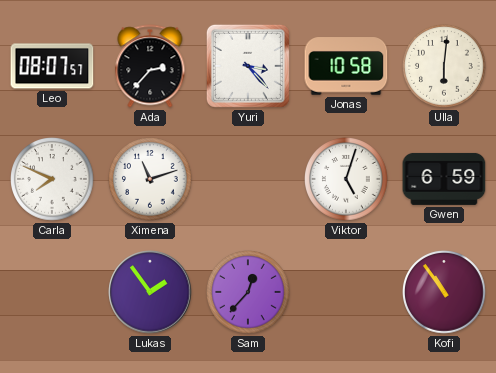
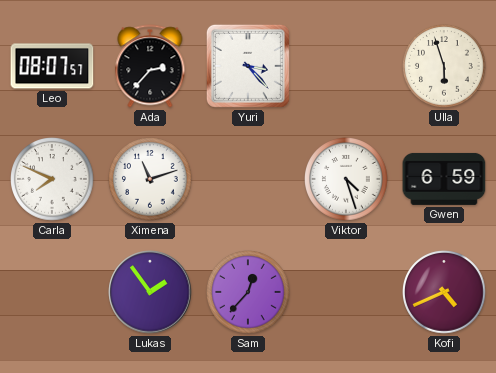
Jonas: 10:58 -> none
Ulla: 6:01 -> 5:57
Viktor: 5:03 -> 4:27
Kofi: 10:54 -> 4:41
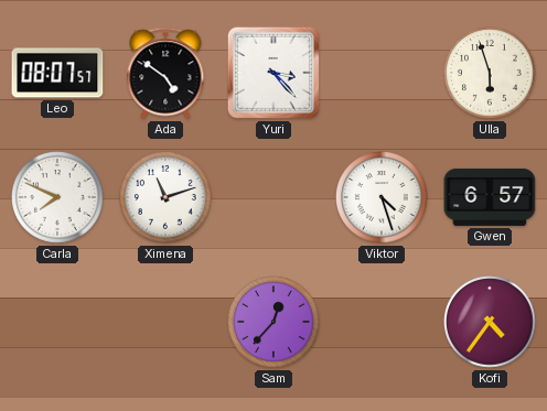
Ada: 2:37 -> 4:51
Gwen: 6:59 -> 6:57
Lukas: 1:54 -> none
Kofi: 4:41 -> 4:36
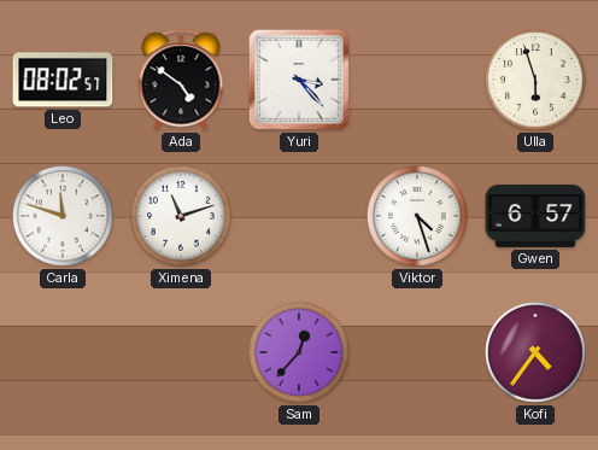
Leo: 08:07 -> 08:02
Carla: 7:49 -> 11:48
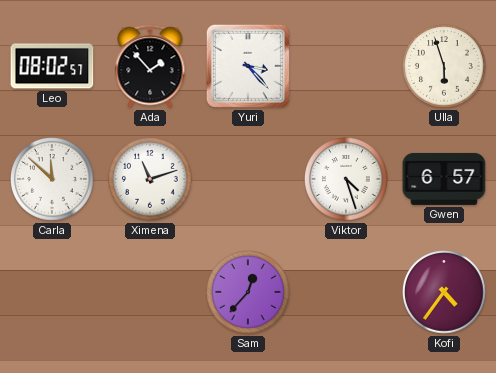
Ada: 4:51 -> 1:53
Carla: 11:48 -> 11:52
